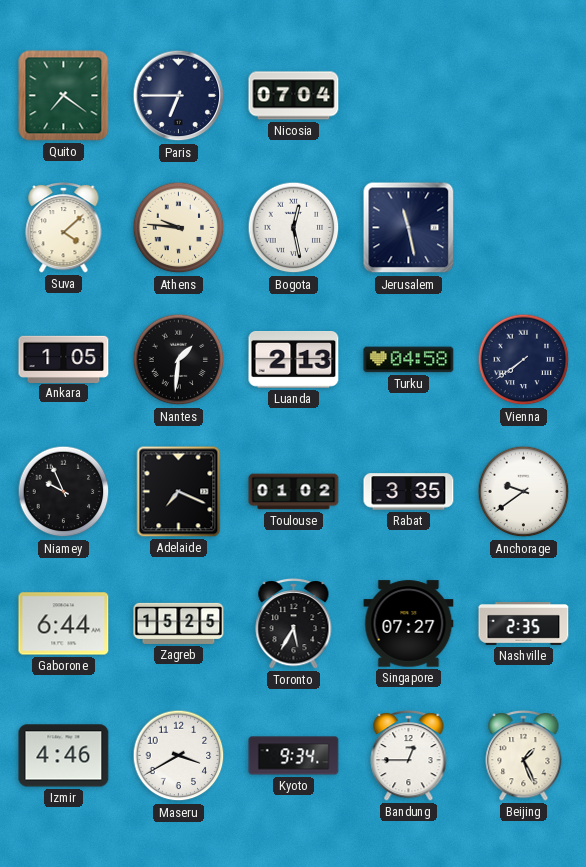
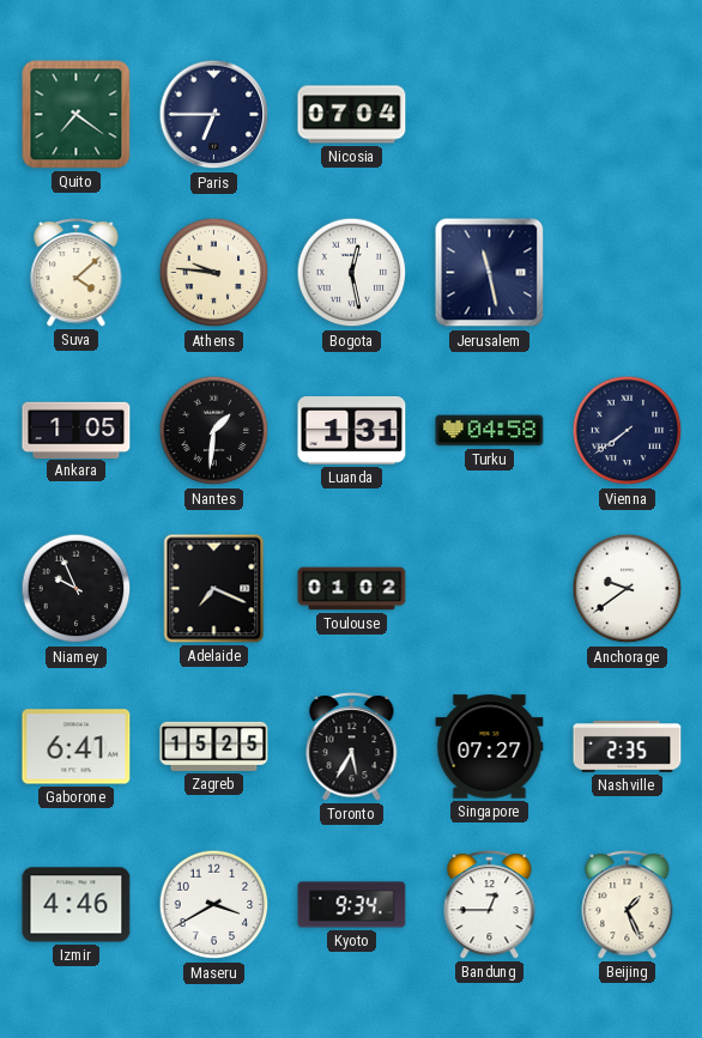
Luanda: 2:13 -> 1:31
Rabat: 3:35 -> none
Gaborone: 6:44 -> 6:41
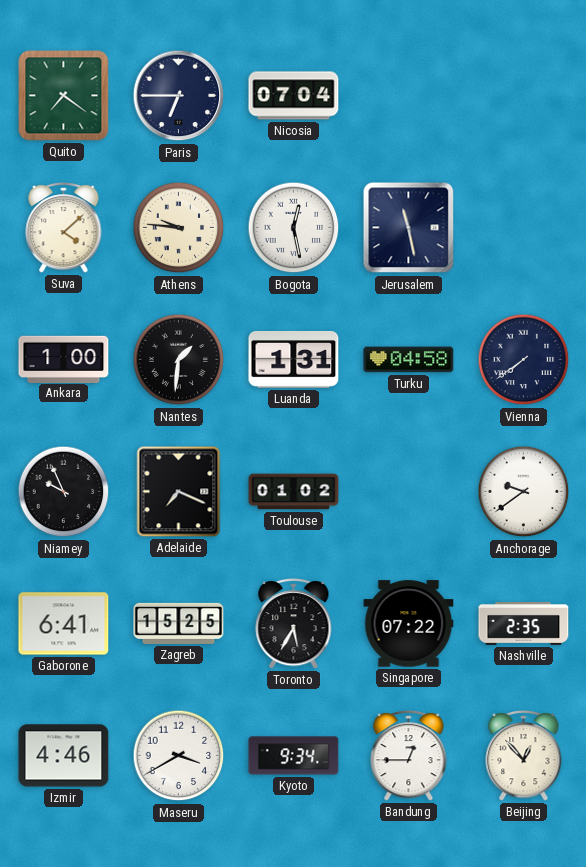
Ankara: 1:05 -> 1:00
Singapore: 07:27 -> 07:22
Beijing: 1:26 -> 12:53
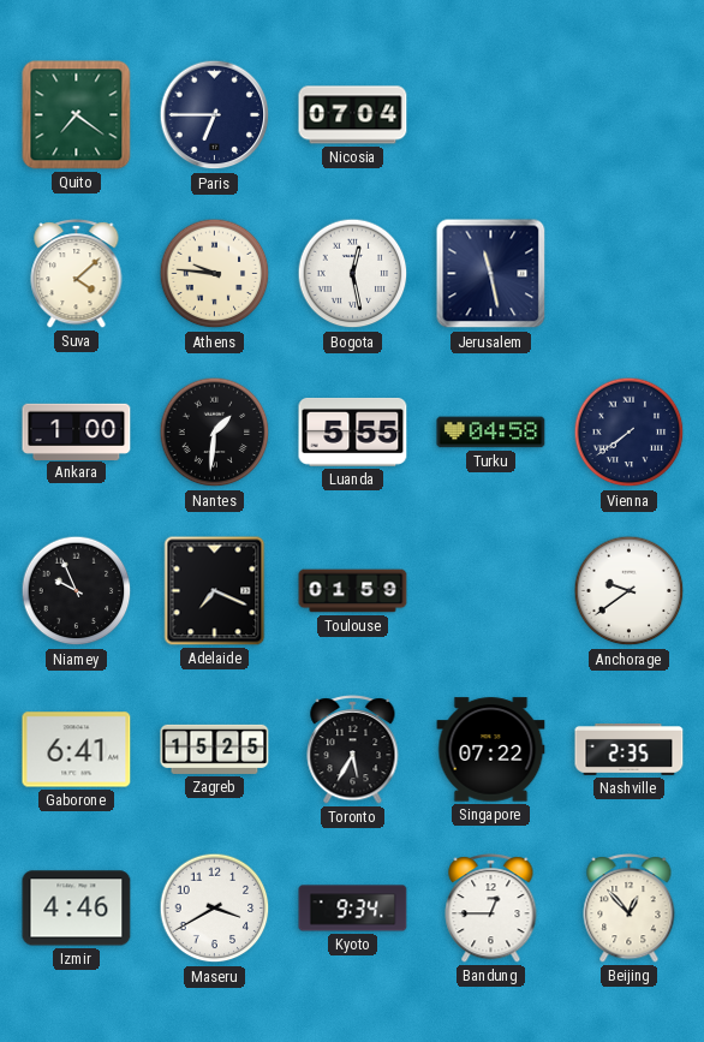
Luanda: 1:31 -> 5:55
Toulouse: 01:02 -> 01:59
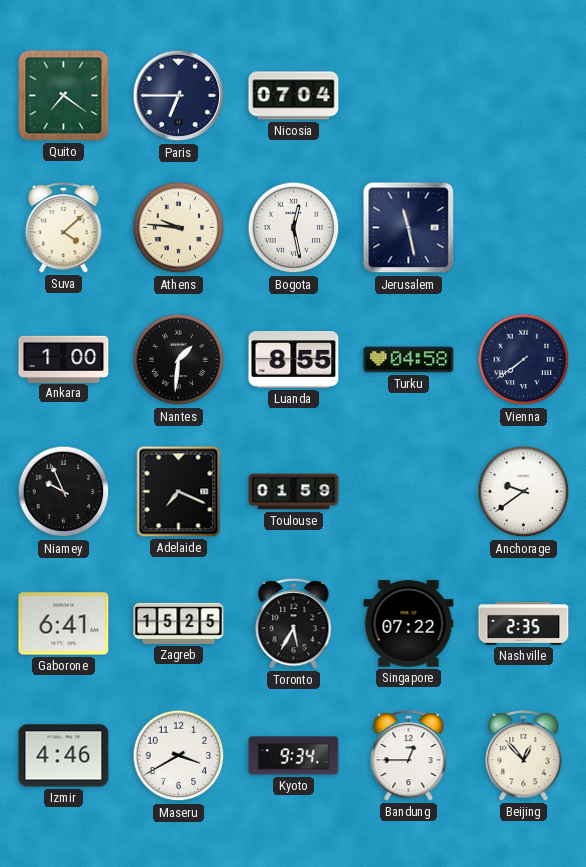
Luanda: 5:55 -> 8:55
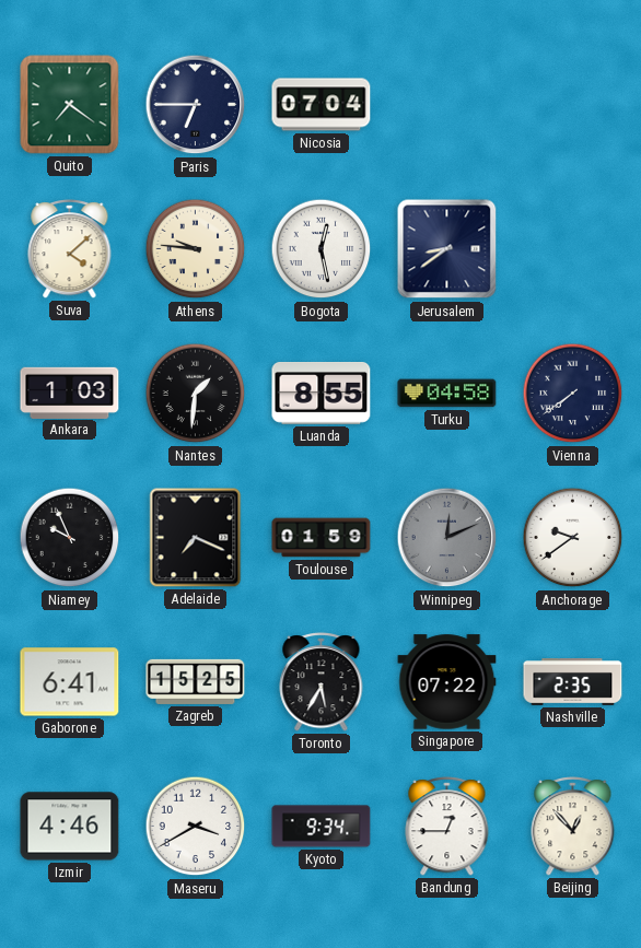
Jerusalem: 11:28 -> 8:39
Ankara: 1:00 -> 1:03
Winnipeg: none -> 12:11
